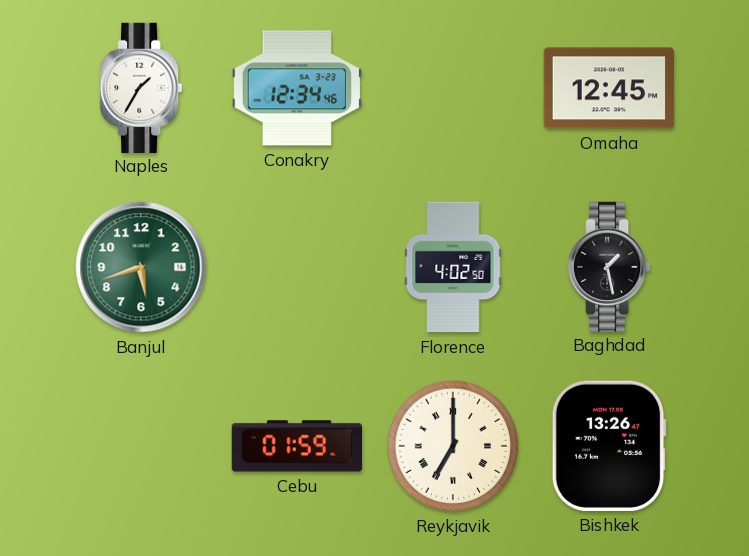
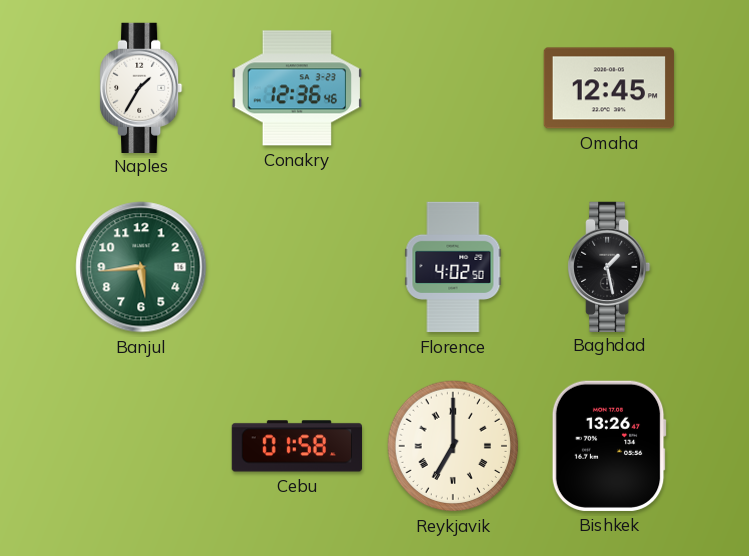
Conakry: 12:34 -> 12:36
Banjul: 5:42 -> 5:44
Cebu: 01:59 -> 01:58
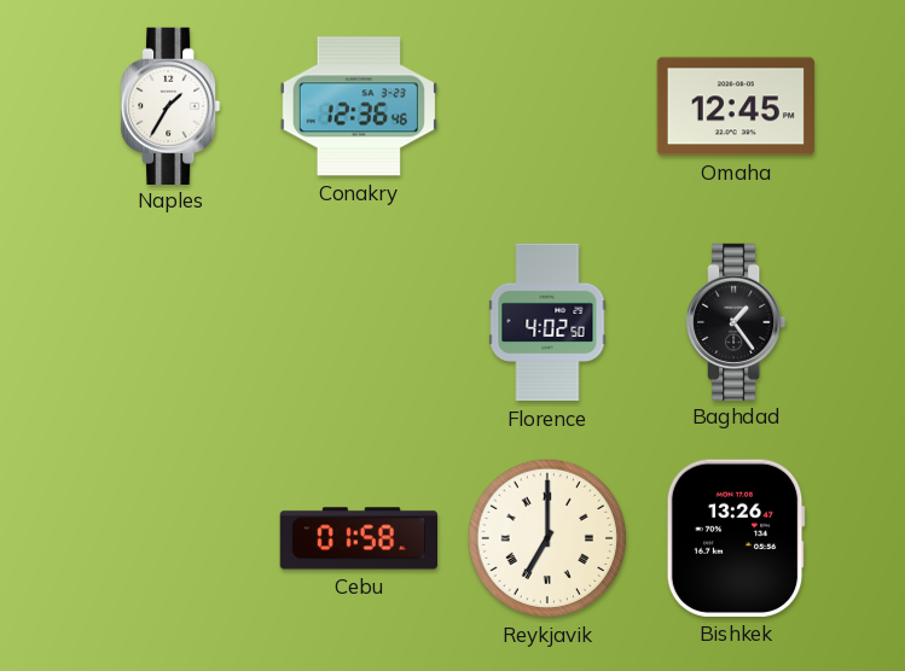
Banjul: 5:44 -> none
Baghdad: 1:28 -> 1:24
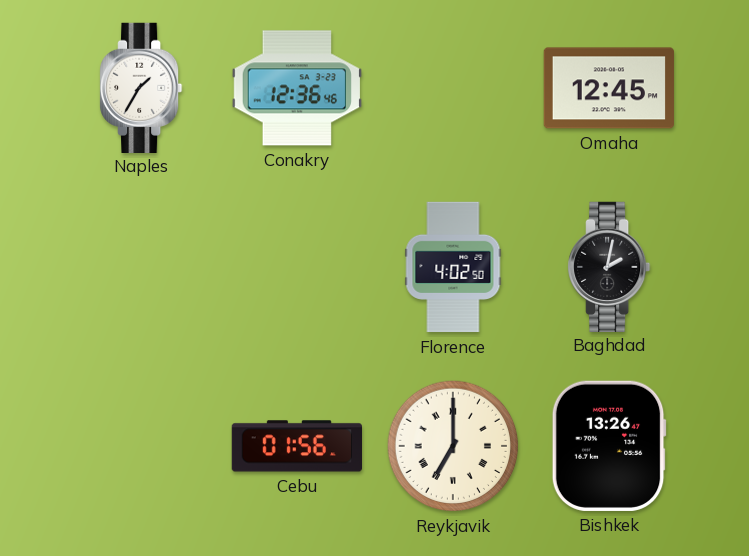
Baghdad: 1:24 -> 2:02
Cebu: 01:58 -> 01:56
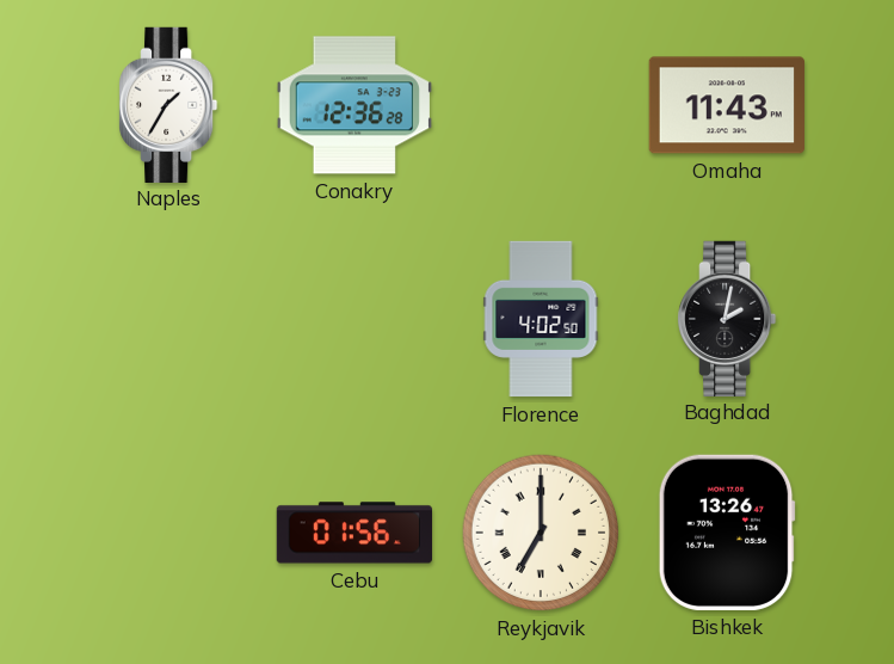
Conakry: 12:36:46 -> 12:36:28
Omaha: 12:45 -> 11:43
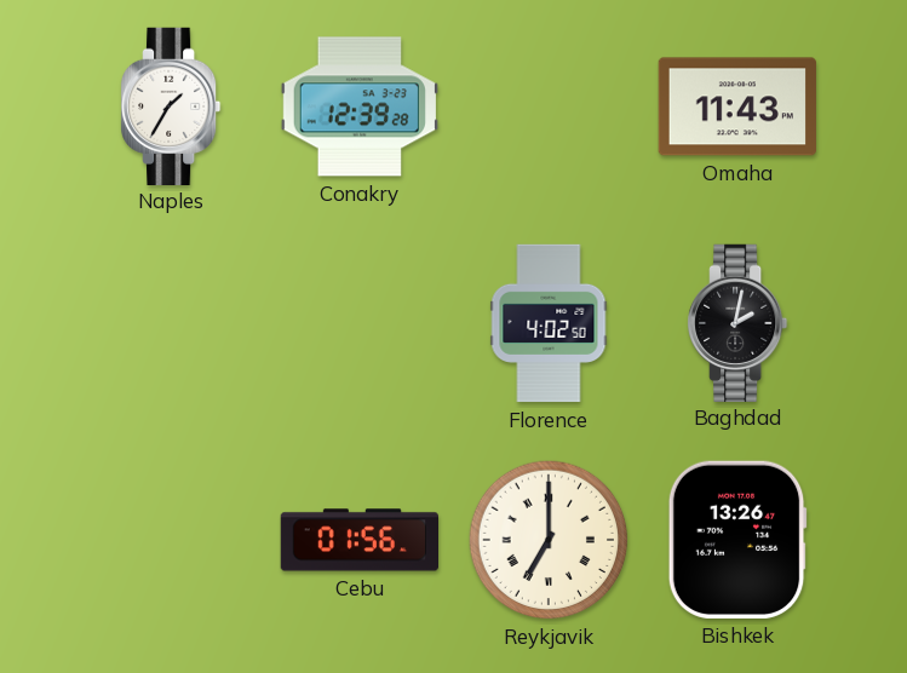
Conakry: 12:36 -> 12:39
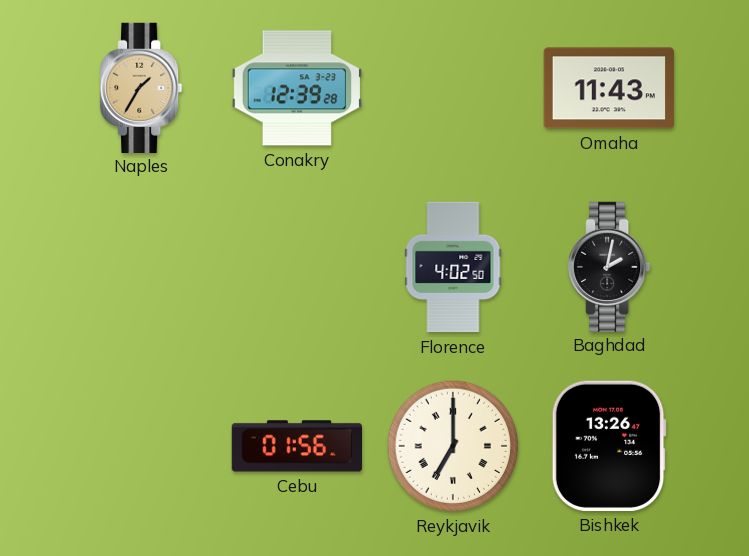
Naples dial: white -> champagne
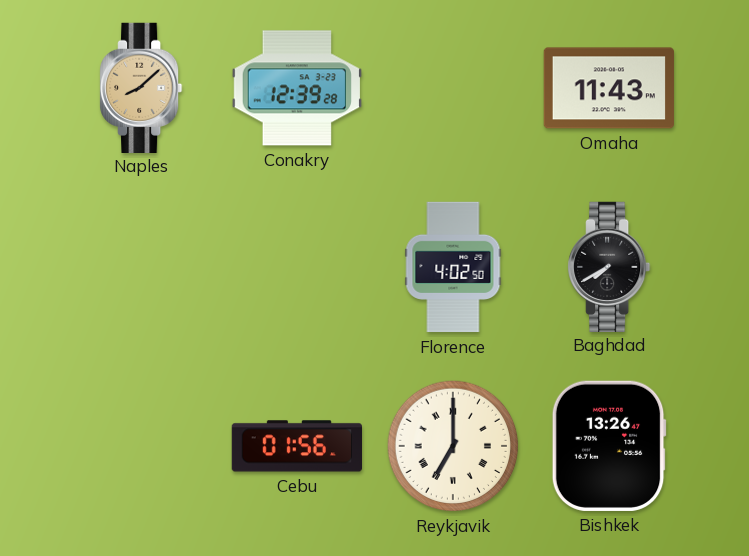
Naples: 1:35 -> 8:08
Baghdad: 2:02 -> 7:40
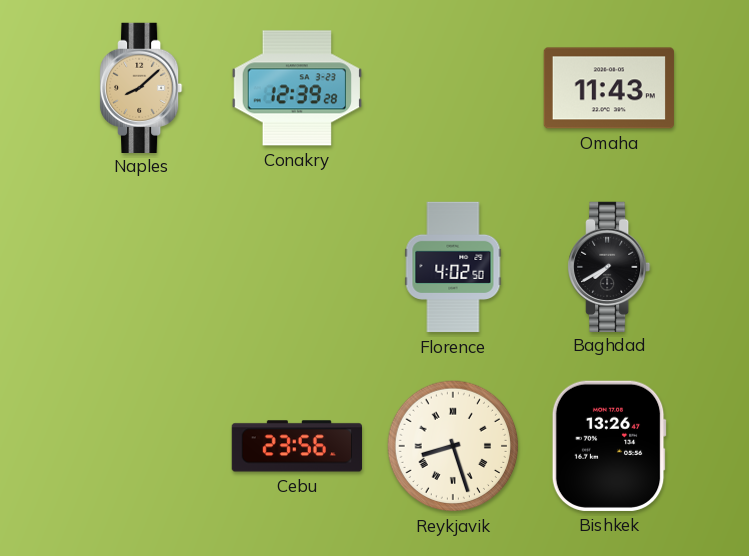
Cebu: 01:56 -> 23:56
Reykjavik: 7:00 -> 8:27
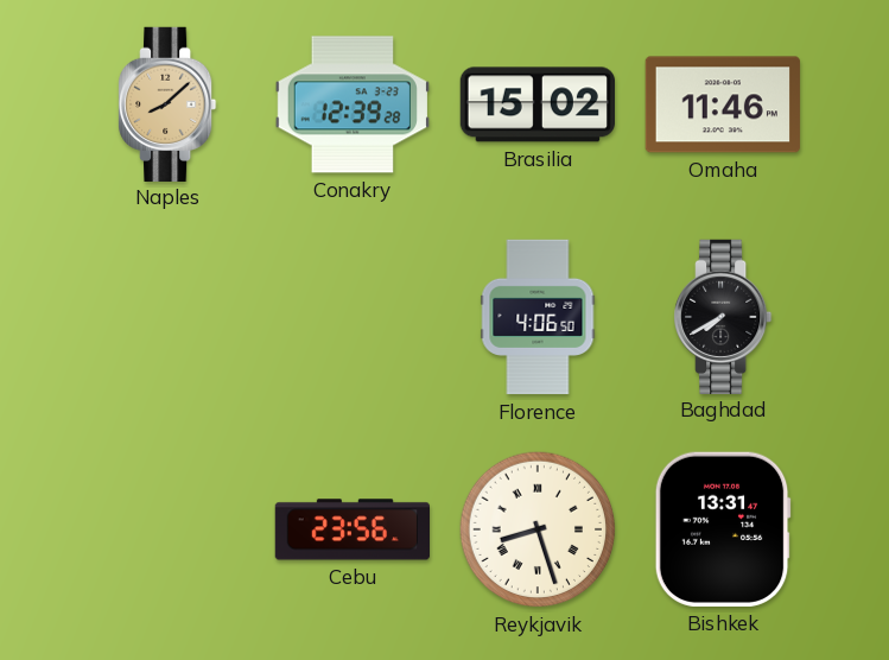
Brasilia: none -> 15:02
Omaha: 11:43 -> 11:46
Florence: 4:02 -> 4:06
Bishkek: 13:26 -> 13:31
